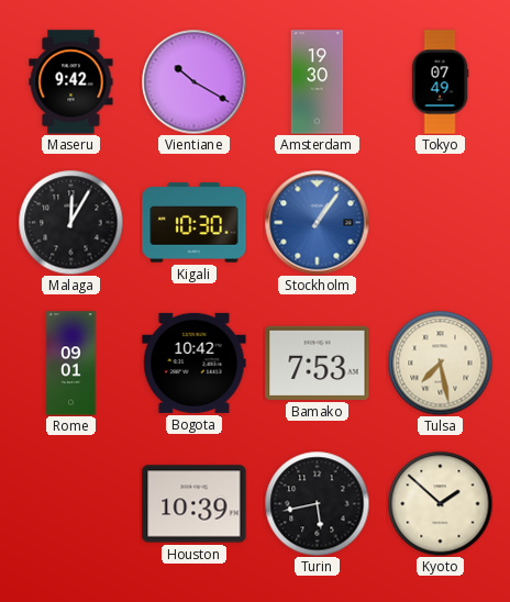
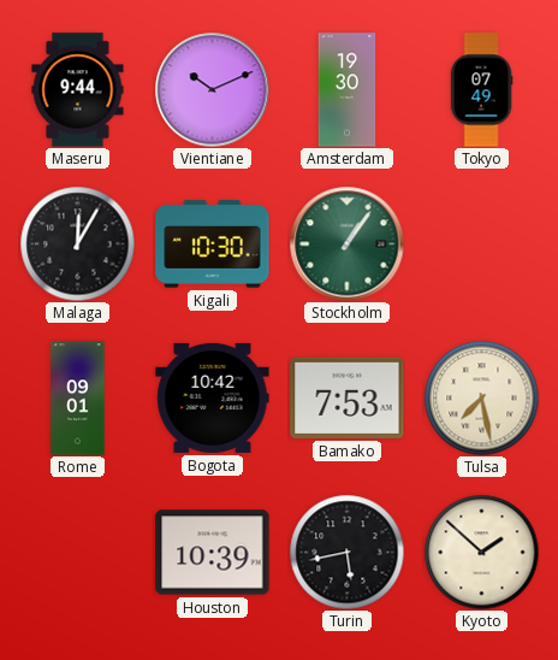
Maseru: 9:42 -> 9:44
Vientiane: 10:20 -> 10:11
Stockholm dial: blue -> green
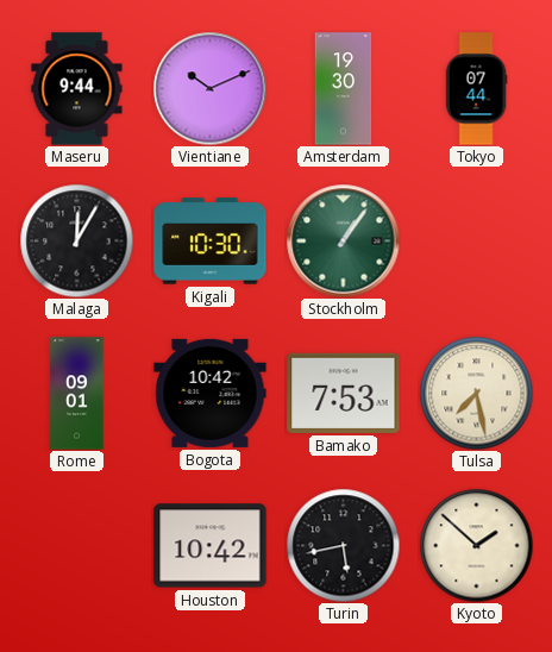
Tokyo: 07:49 -> 07:44
Houston: 10:39 -> 10:42
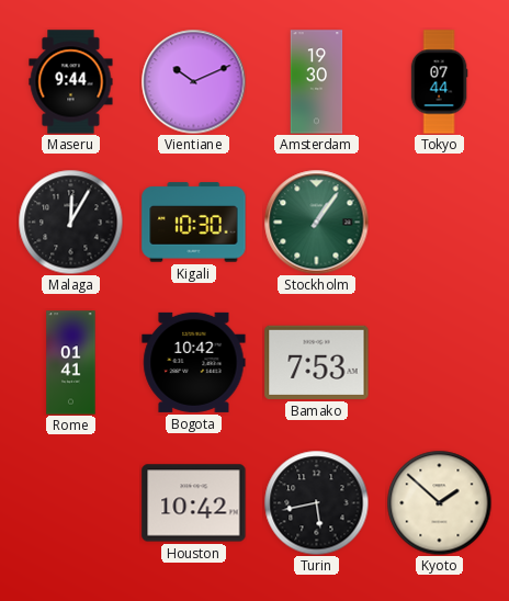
Rome: 09:01 -> 01:41
Tulsa: 7:28 -> none
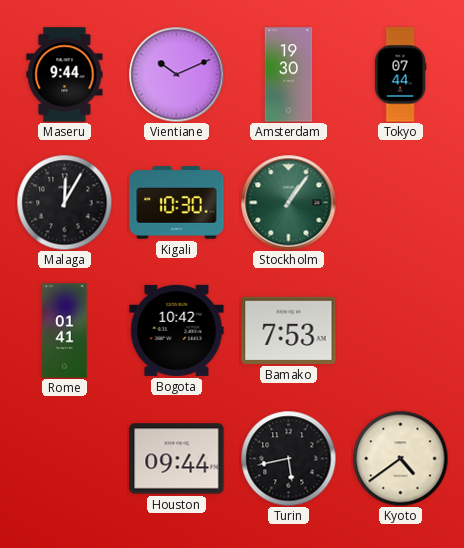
Houston: 10:42 -> 09:44
Kyoto: 1:52 -> 4:39
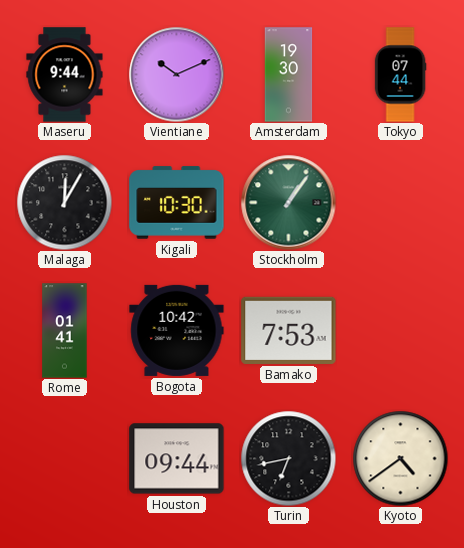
Turin: 5:43 -> 6:43
